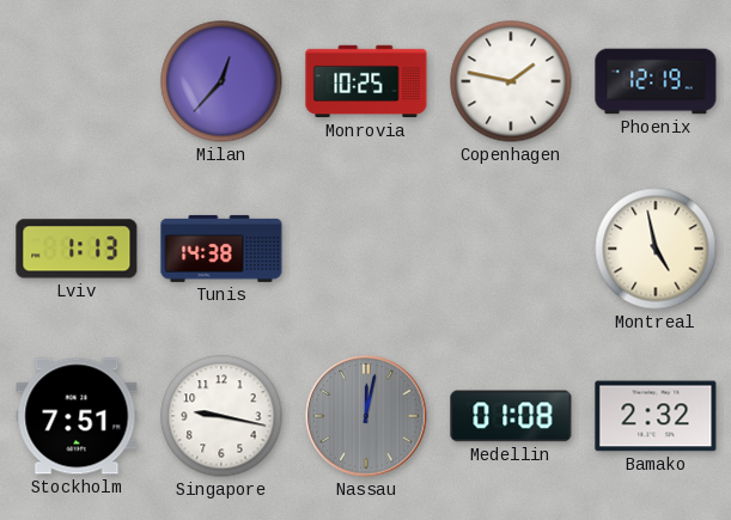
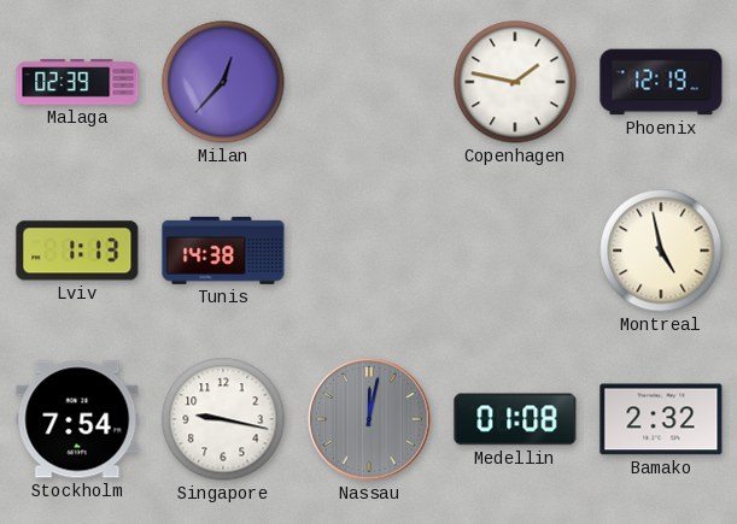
Malaga: none -> 02:39
Monrovia: 10:25 -> none
Stockholm: 7:51 -> 7:54
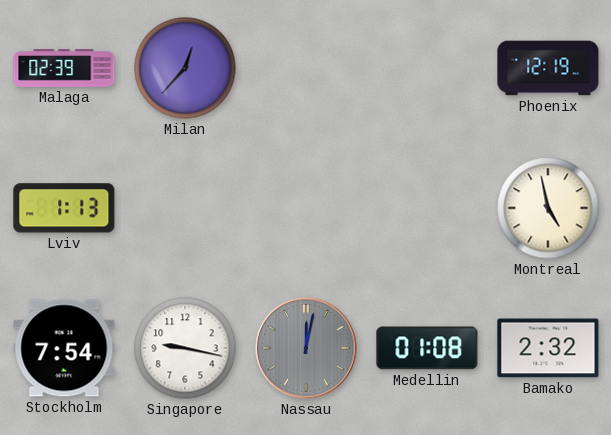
Copenhagen: 1:47 -> none
Tunis: 14:38 -> none
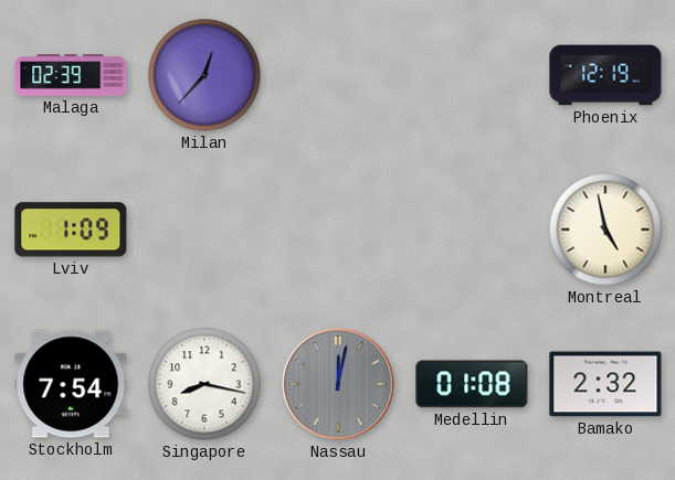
Lviv: 1:13 -> 1:09
Singapore: 9:17 -> 8:17
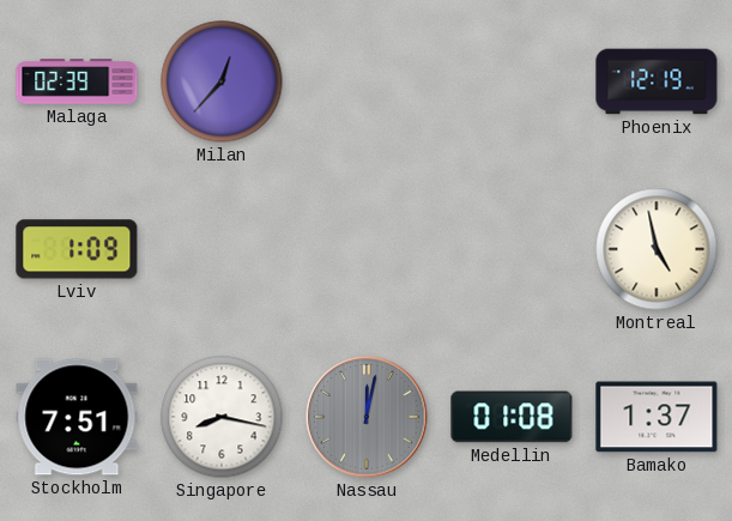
Stockholm: 7:54 -> 7:51
Bamako: 2:32 -> 1:37
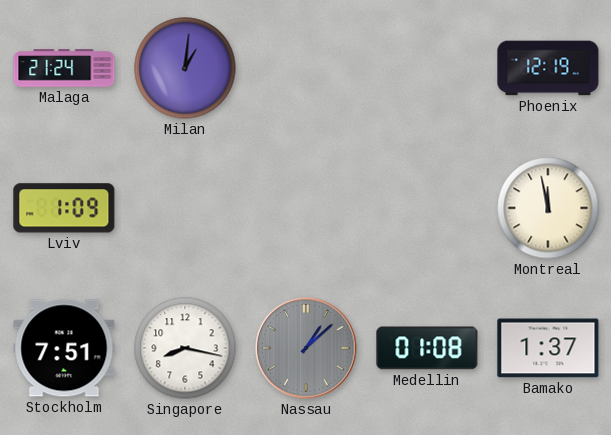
Malaga: 02:39 -> 21:24
Milan: 12:37 -> 1:01
Montreal: 4:58 -> 11:58
Nassau: 12:02 -> 1:08
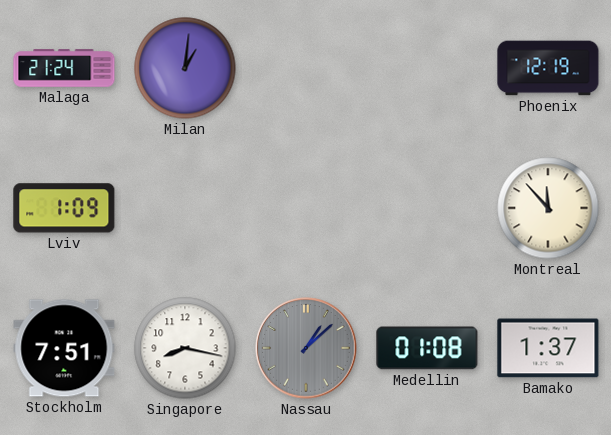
Montreal: 11:58 -> 11:53
